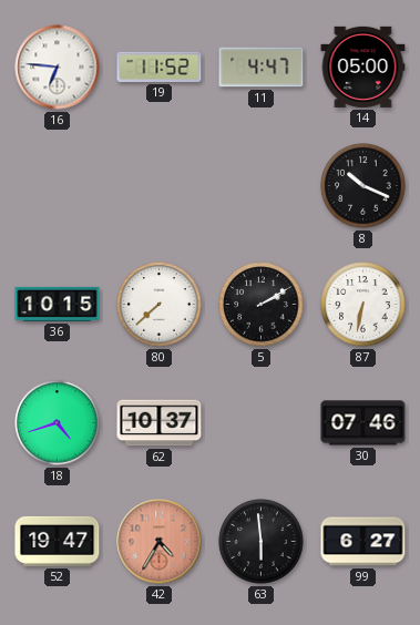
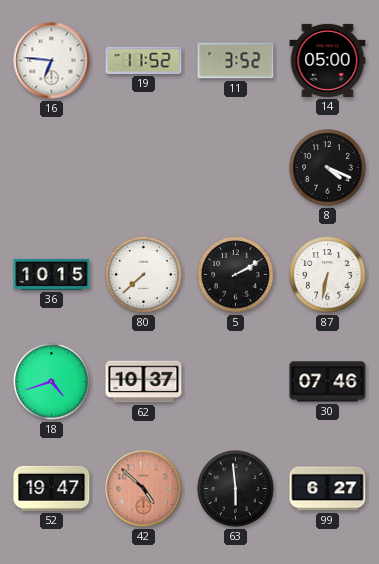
11: 4:47 -> 3:52
8: 10:19 -> 4:19
42: 4:35 -> 4:52
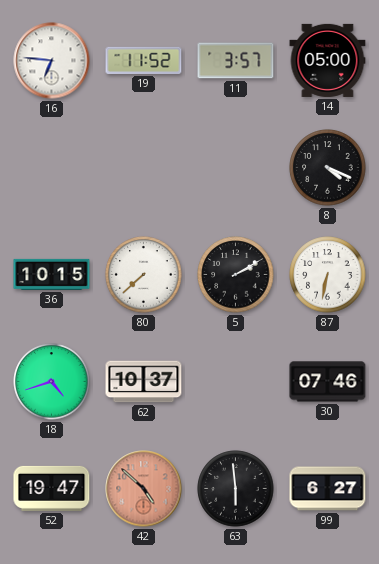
11: 3:52 -> 3:57
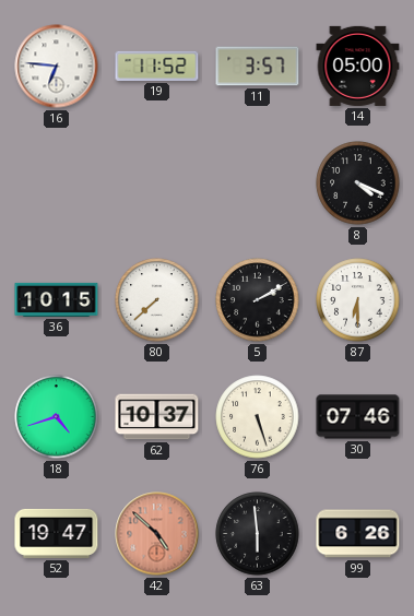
87: 6:32 -> 6:30
76: none -> 5:27
99: 6:27 -> 6:26
